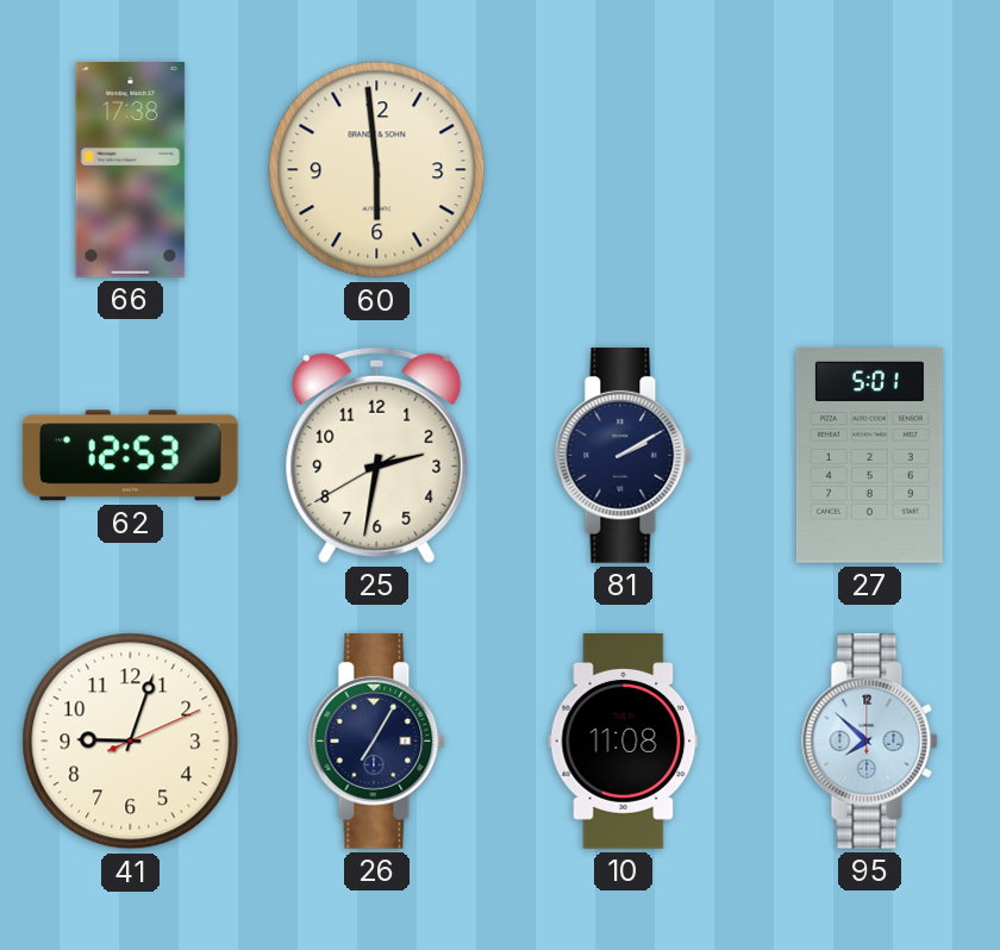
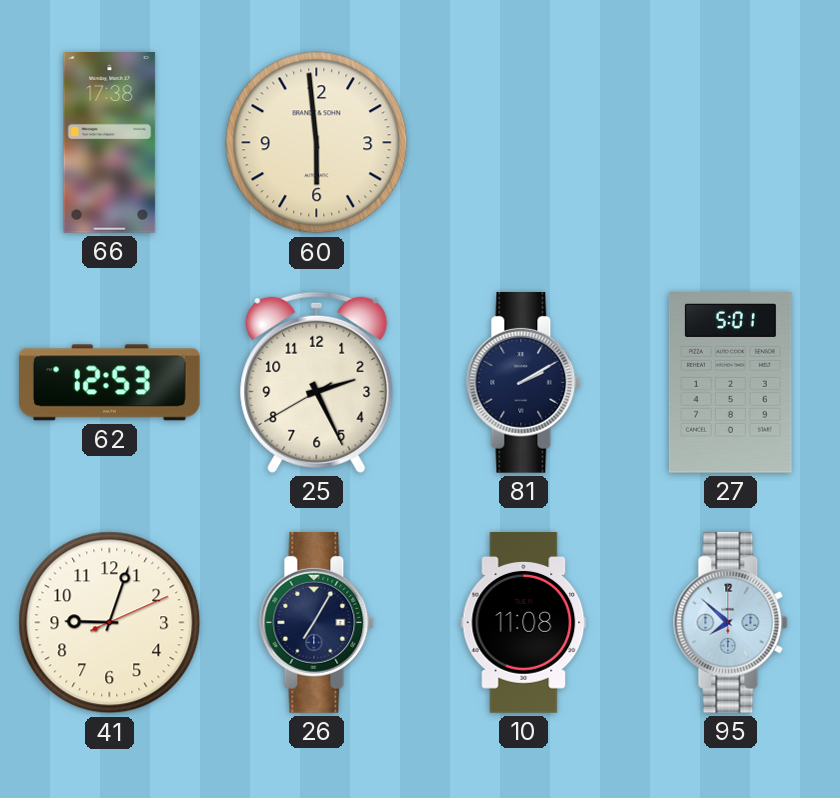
25: 2:31 -> 2:25
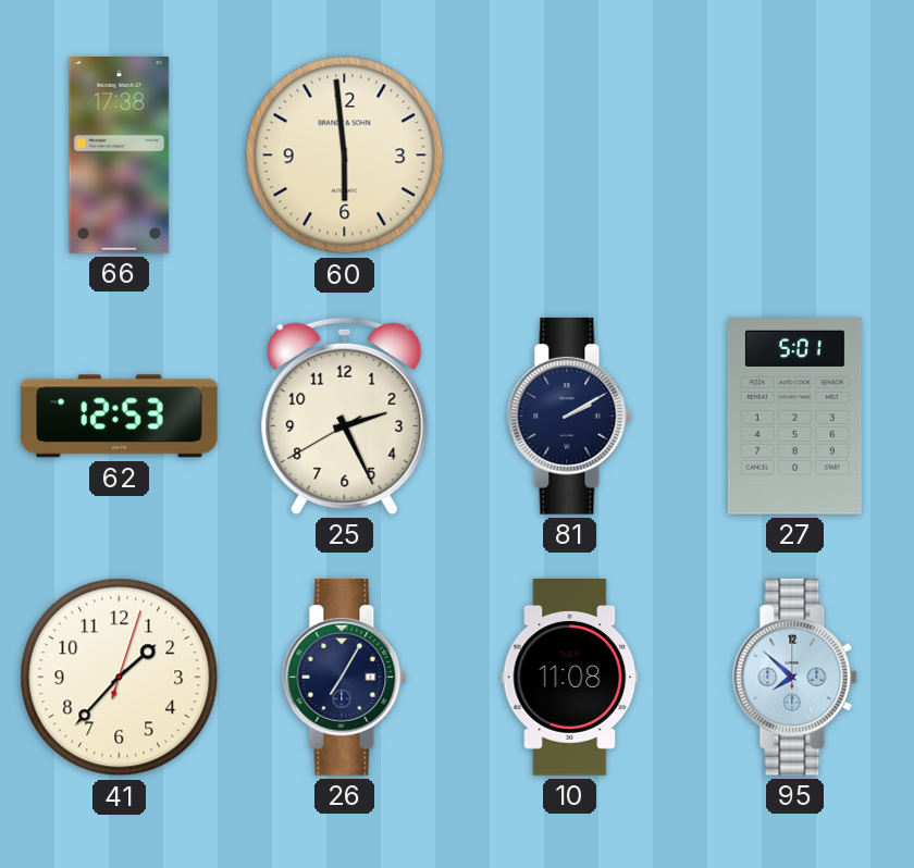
41: 9:03 -> 1:37
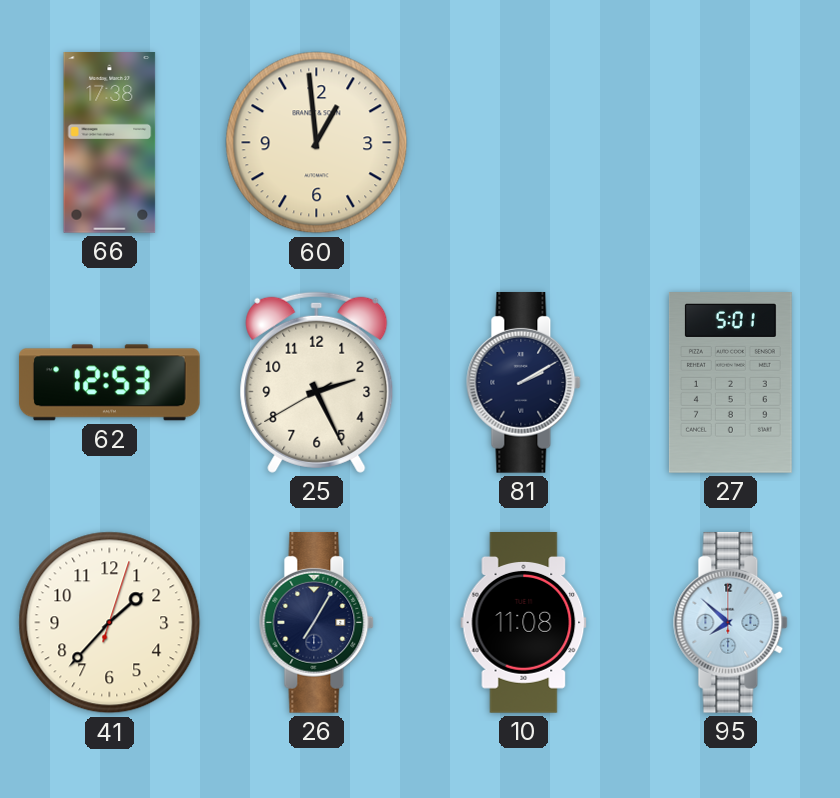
60: 5:59 -> 12:59
